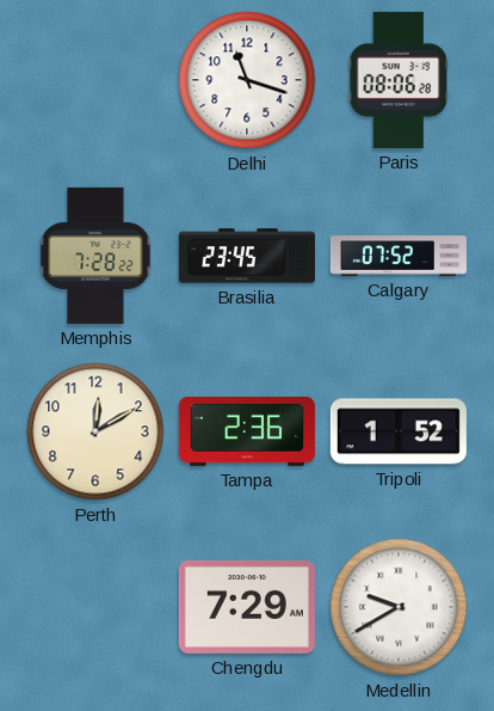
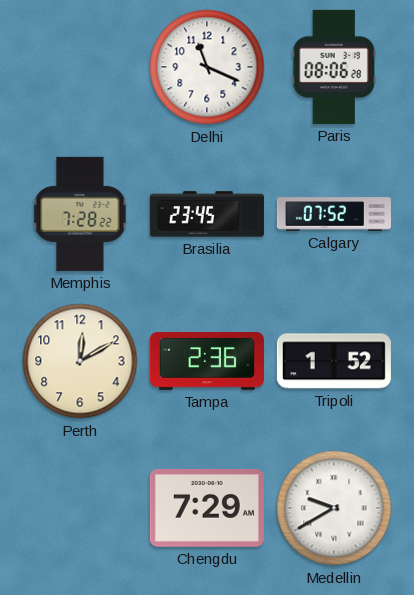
Delhi: 11:18 -> 11:19
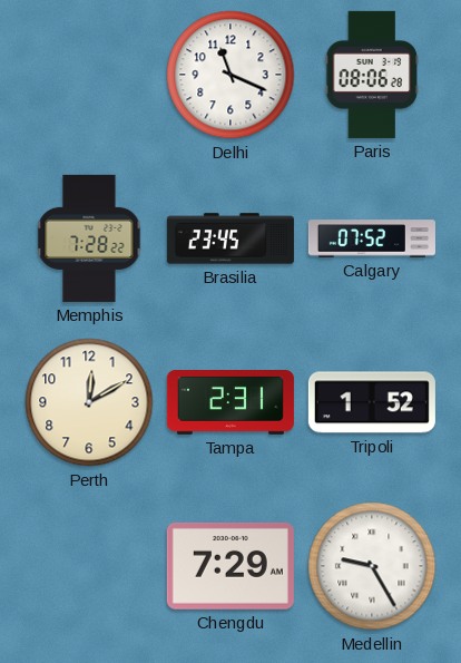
Tampa: 2:36 -> 2:31
Medellin: 9:40 -> 9:25
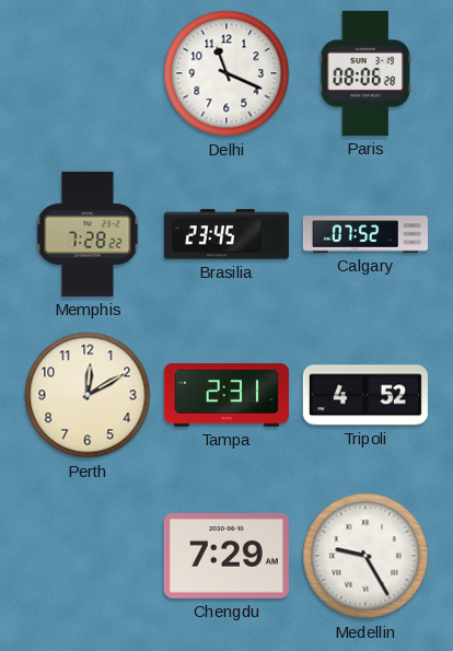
Tripoli: 1:52 -> 4:52
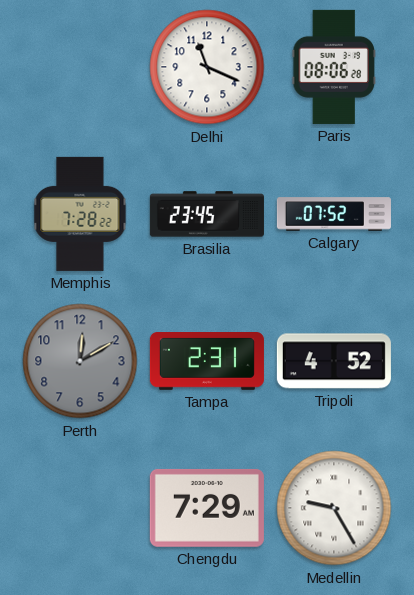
Perth dial: cream -> grey
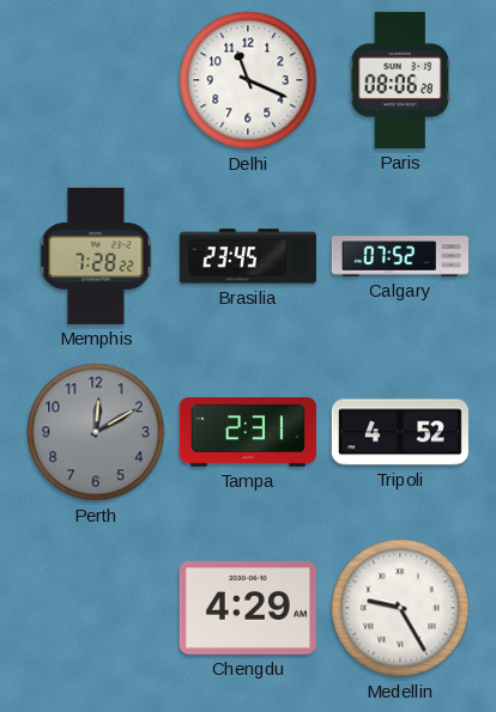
Chengdu: 7:29 -> 4:29
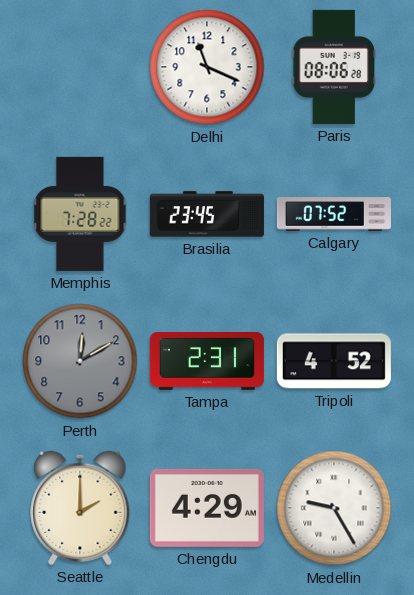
Seattle: none -> 2:00
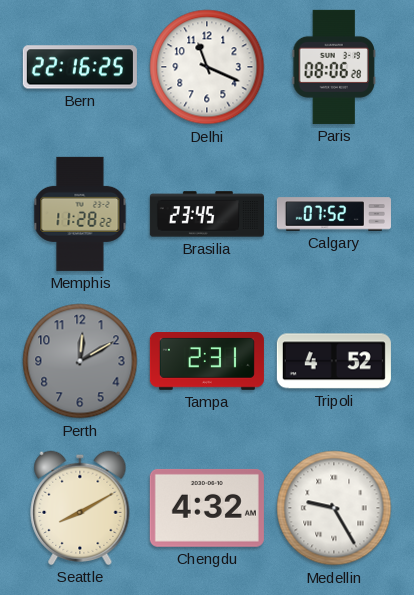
Bern: none -> 22:16
Memphis: 7:28 -> 11:28
Seattle: 2:00 -> 8:10
Chengdu: 4:29 -> 4:32
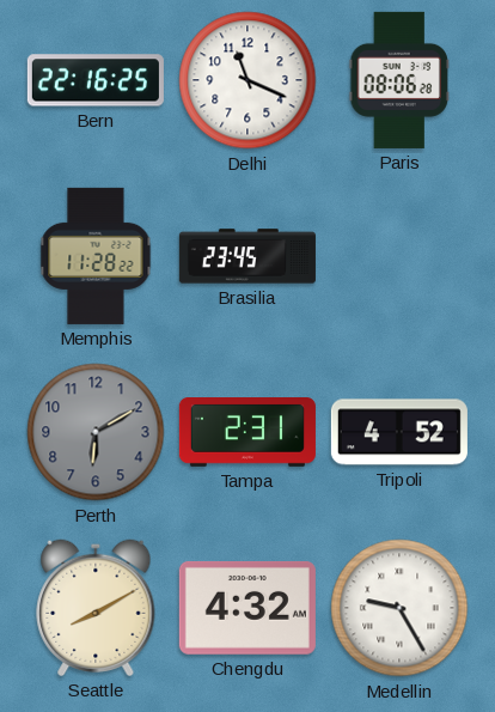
Calgary: 07:52 -> none
Perth: 12:10 -> 6:10
